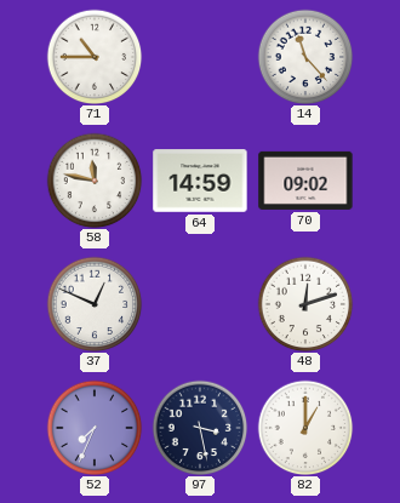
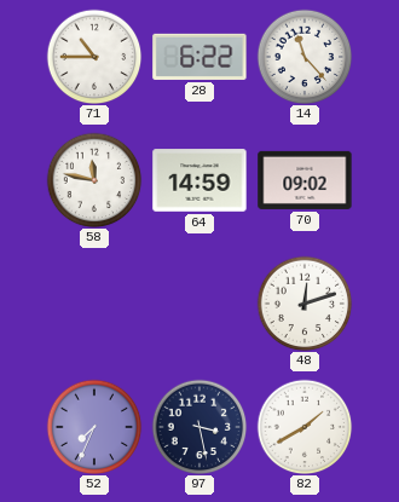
28: none -> 6:22
37: 12:49 -> none
82: 1:00 -> 1:40
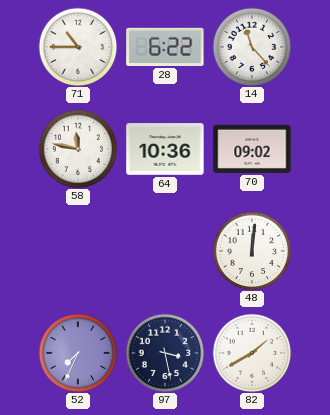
64: 14:59 -> 10:36
48: 12:12 -> 12:01
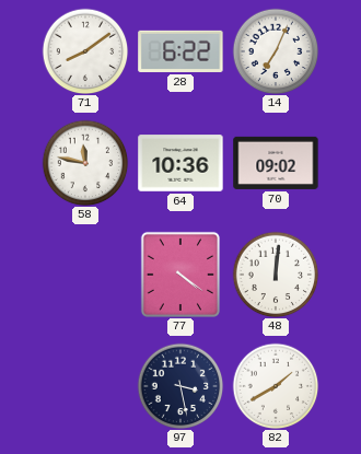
71: 10:45 -> 8:09
14: 11:23 -> 7:04
77: none -> 4:21
52: 7:34 -> none
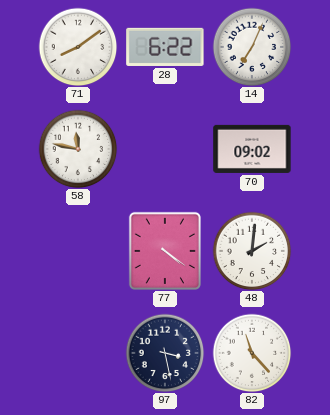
64: 10:36 -> none
48: 12:01 -> 2:01
82: 1:40 -> 11:23
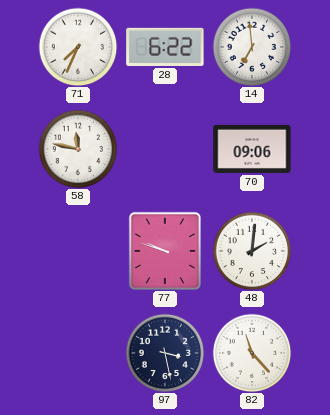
71: 8:09 -> 7:34
14: 7:04 -> 6:59
70: 09:02 -> 09:06
77: 4:21 -> 9:48
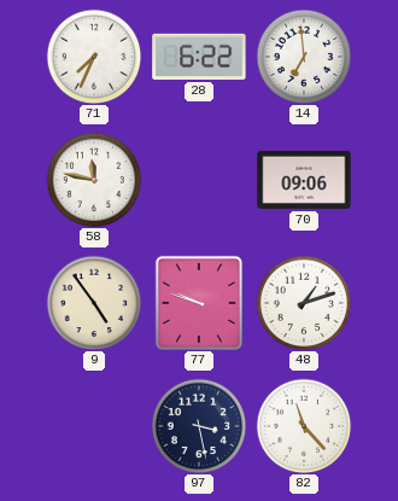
9: none -> 4:54
48: 2:01 -> 1:12
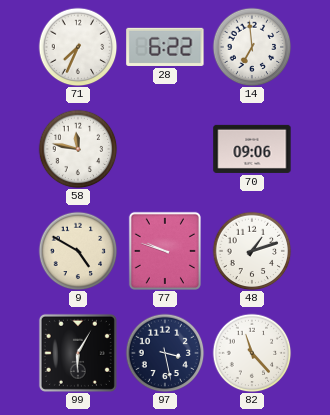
9: 4:54 -> 4:50
99: none -> 6:05
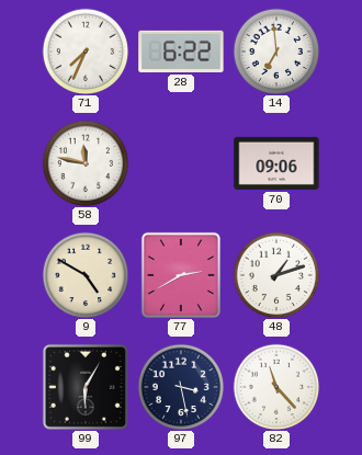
77: 9:48 -> 2:40
